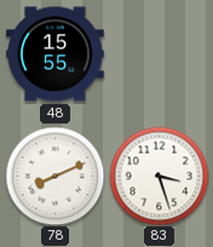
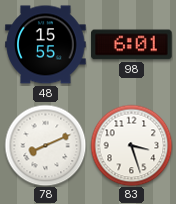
98: none -> 6:01
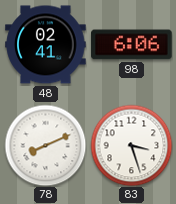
48: 15:55 -> 02:41
98: 6:01 -> 6:06
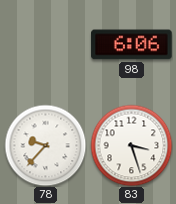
48: 02:41 -> none
78: 8:11 -> 9:37
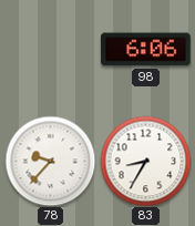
83: 3:27 -> 8:35
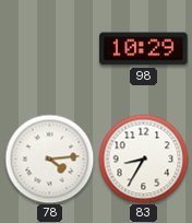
98: 6:06 -> 10:29
78: 9:37 -> 4:14
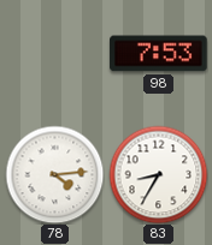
98: 10:29 -> 7:53
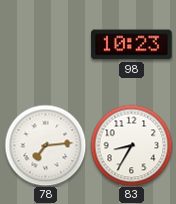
98: 7:53 -> 10:23
78: 4:14 -> 7:14
